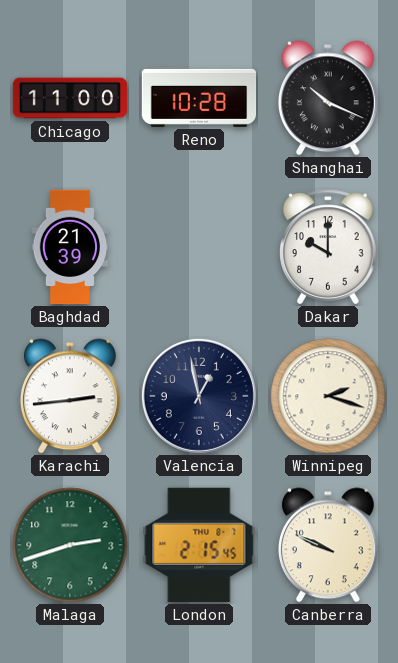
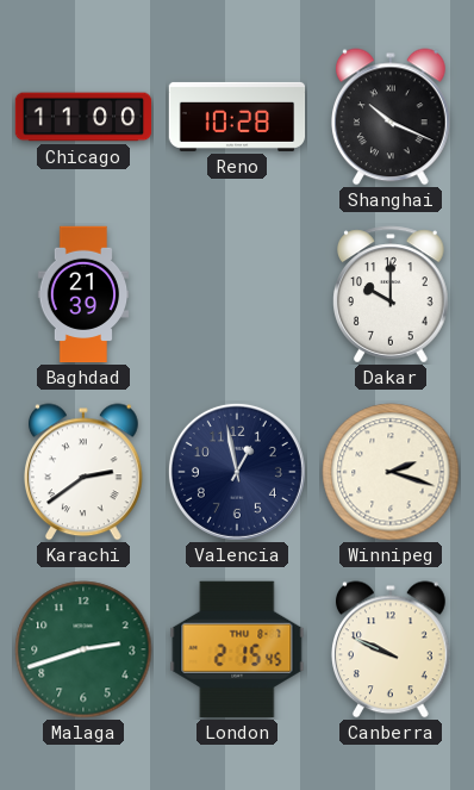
Karachi: 2:44 -> 2:39
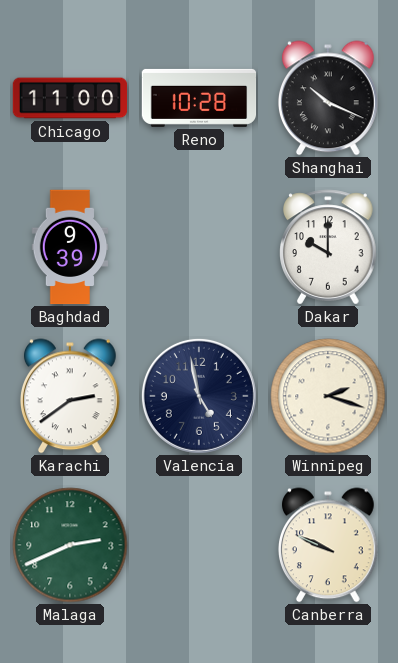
Baghdad: 21:39 -> 9:39
Valencia: 12:58 -> 4:58
Malaga: 2:42 -> 2:41
London: 2:15 -> none
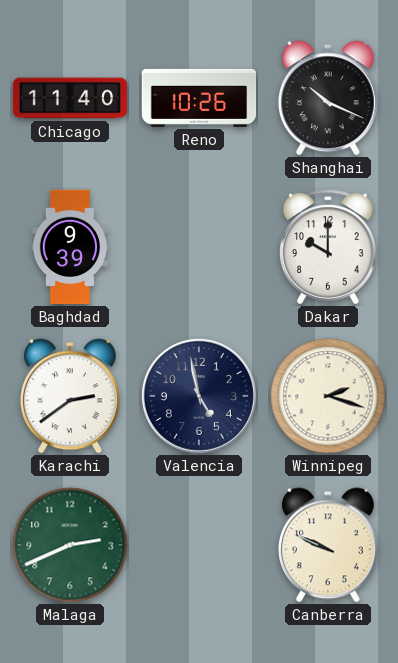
Chicago: 11:00 -> 11:40
Reno: 10:28 -> 10:26
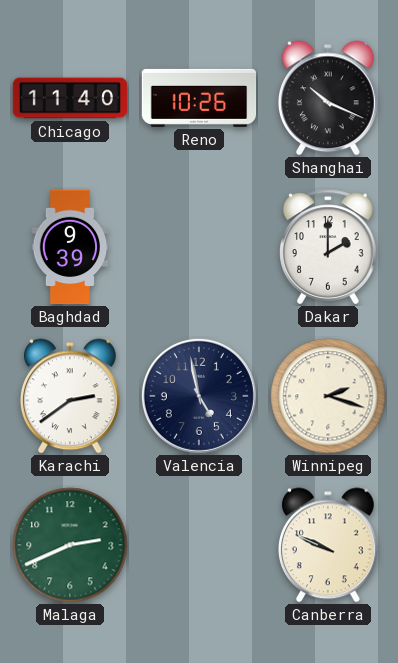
Dakar: 10:00 -> 2:00
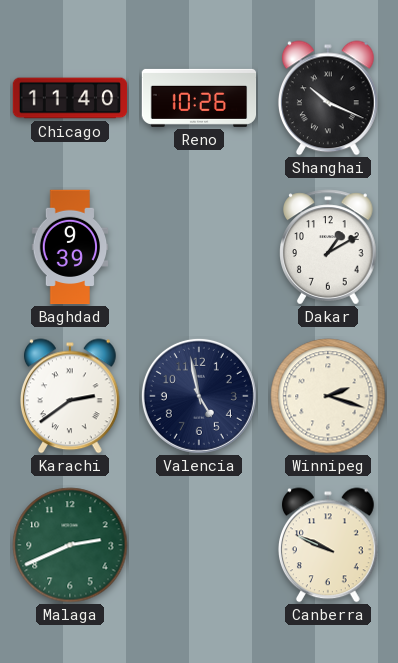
Dakar: 2:00 -> 1:10
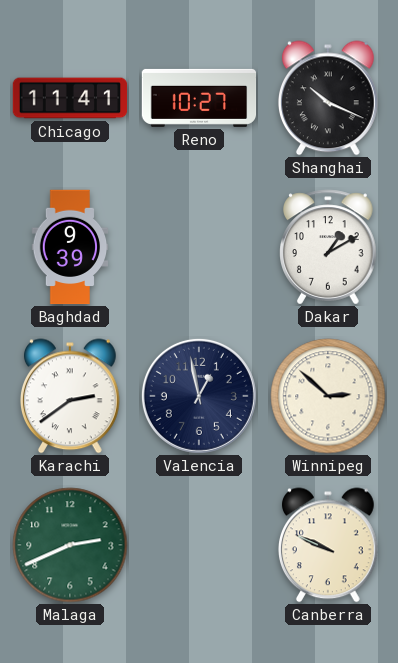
Chicago: 11:40 -> 11:41
Reno: 10:26 -> 10:27
Valencia: 4:58 -> 12:58
Winnipeg: 2:18 -> 2:52
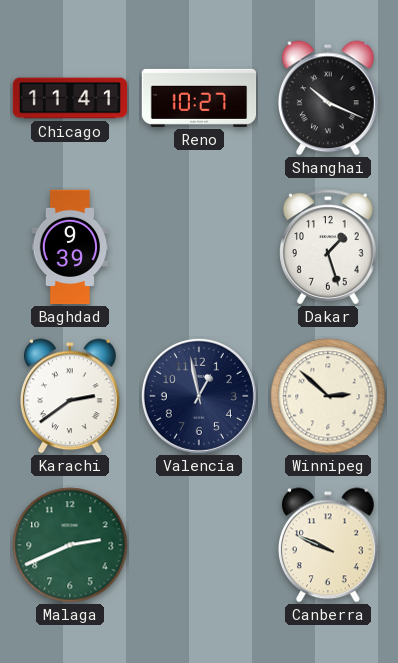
Dakar: 1:10 -> 1:27
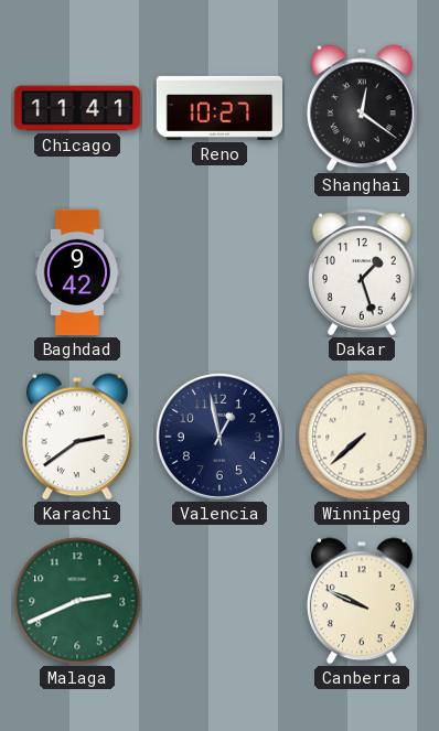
Shanghai: 10:19 -> 12:21
Baghdad: 9:39 -> 9:42
Winnipeg: 2:52 -> 7:38
